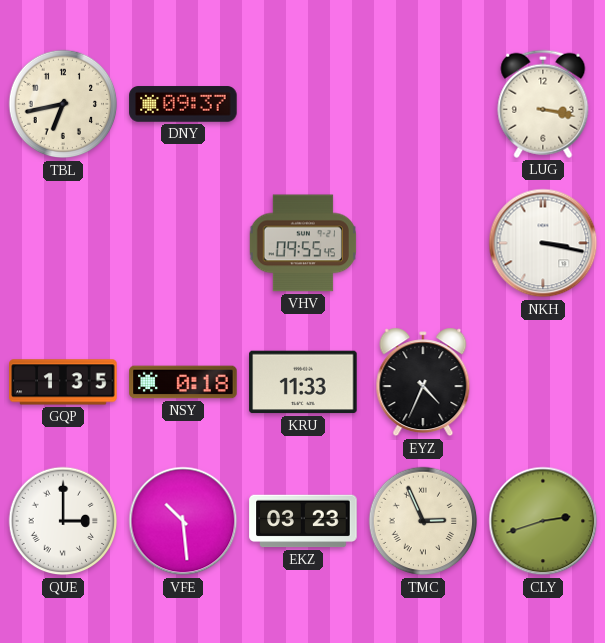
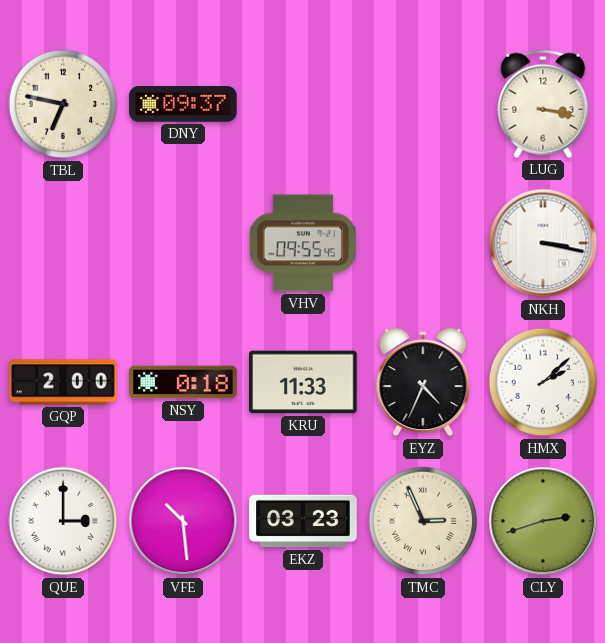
TBL: 6:43 -> 6:47
GQP: 1:35 -> 2:00
HMX: none -> 2:08
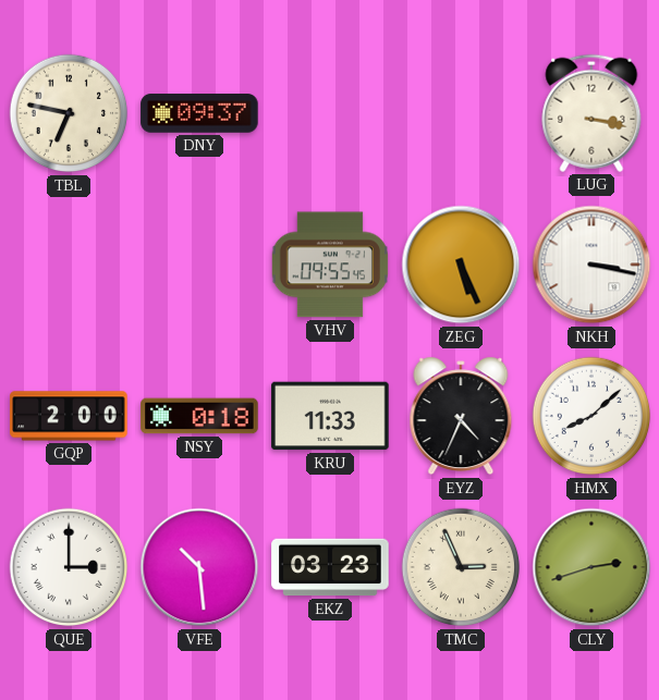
ZEG: none -> 5:26
HMX: 2:08 -> 8:08
